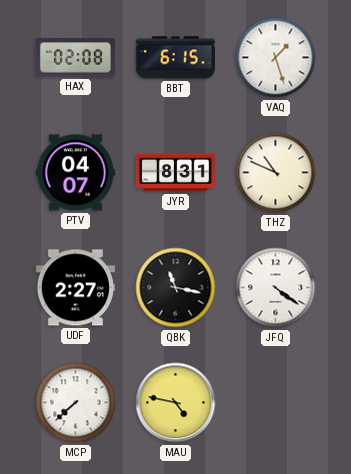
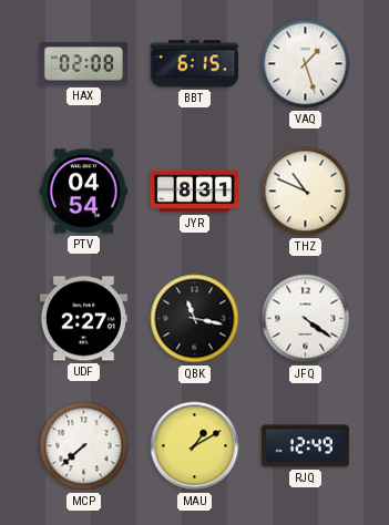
PTV: 04:07 -> 04:54
MAU: 4:47 -> 1:10
RJQ: none -> 12:49
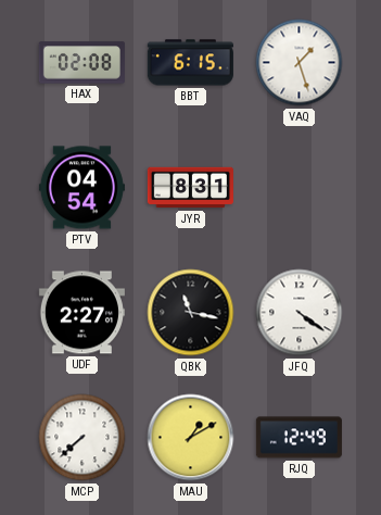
THZ: 10:49 -> none
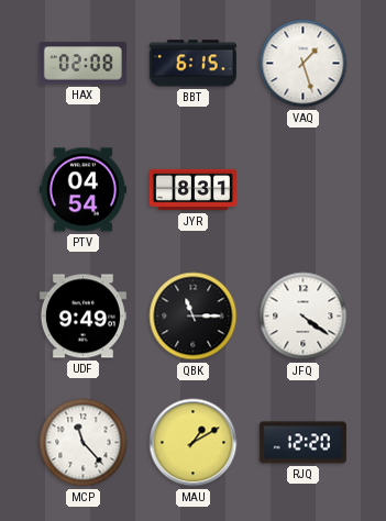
UDF: 2:27 -> 9:49
QBK: 11:17 -> 11:15
MCP: 7:38 -> 11:23
RJQ: 12:49 -> 12:20
